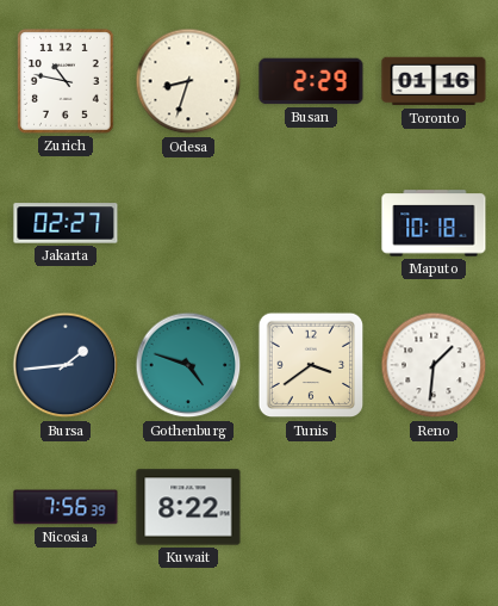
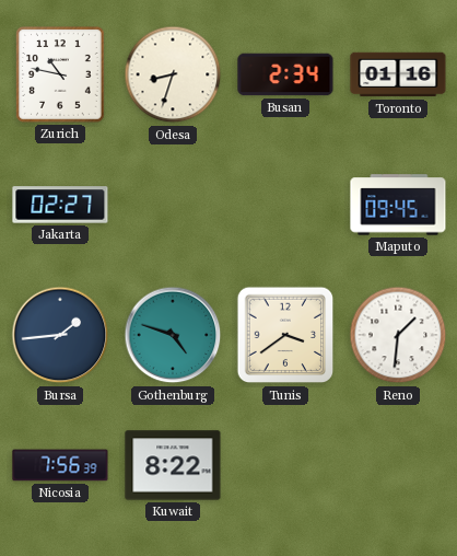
Busan: 2:29 -> 2:34
Maputo: 10:18 -> 09:45
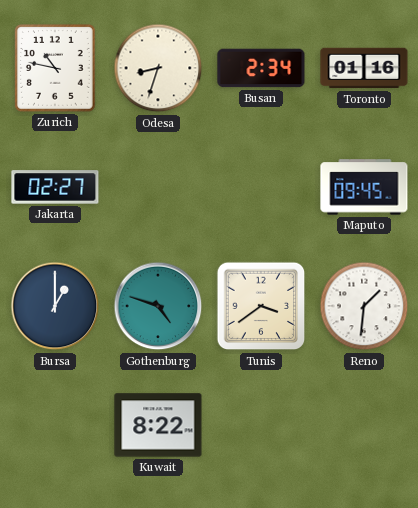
Bursa: 1:44 -> 1:00
Nicosia: 7:56 -> none
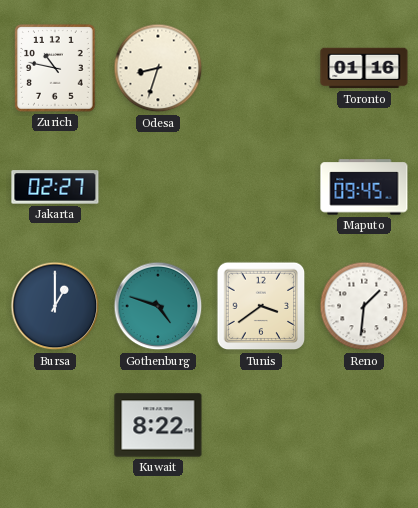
Busan: 2:34 -> none
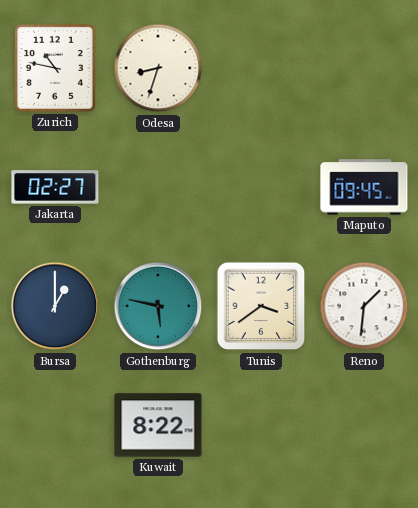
Toronto: 01:16 -> none
Gothenburg: 4:48 -> 5:47
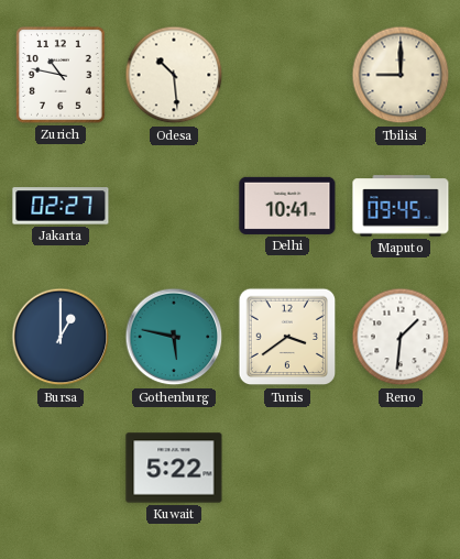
Odesa: 8:33 -> 10:29
Tbilisi: none -> 9:00
Delhi: none -> 10:41
Kuwait: 8:22 -> 5:22
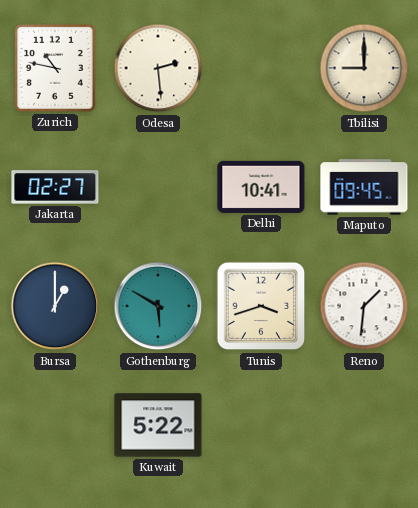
Odesa: 10:29 -> 2:29
Gothenburg: 5:47 -> 5:50
Tunis: 3:39 -> 3:42
